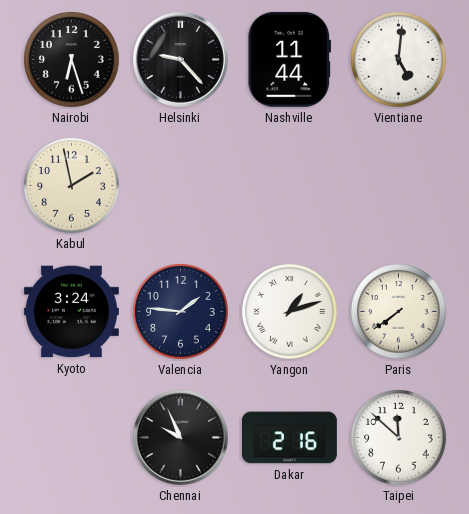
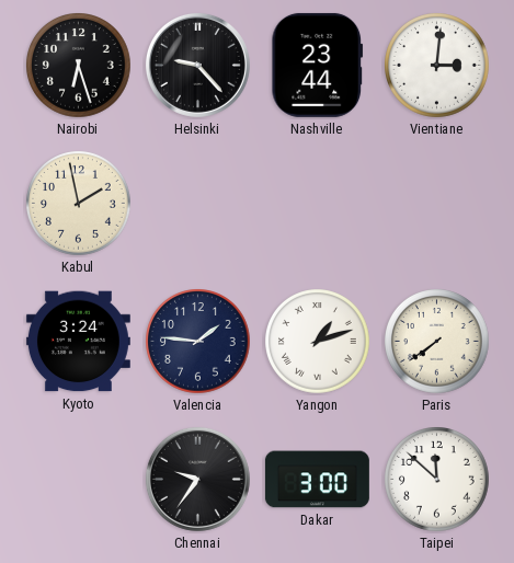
Nashville: 11:44 -> 23:44
Vientiane: 5:01 -> 3:01
Chennai: 9:56 -> 9:36
Dakar: 2:16 -> 3:00
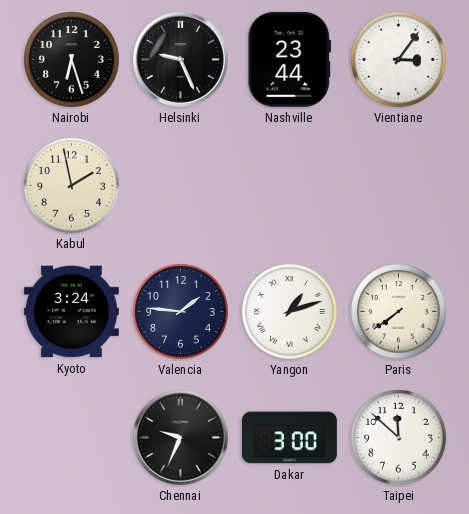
Helsinki: 9:23 -> 9:26
Vientiane: 3:01 -> 3:06
Chennai: 9:36 -> 9:34
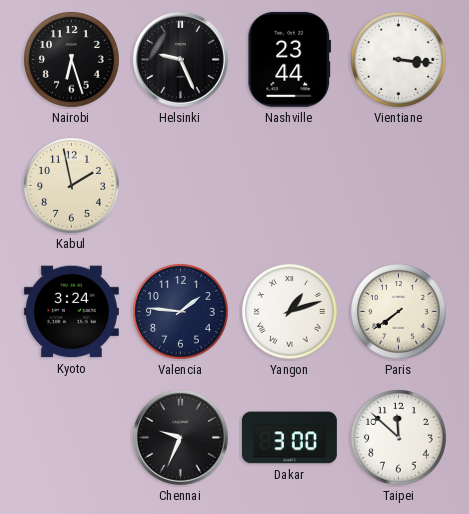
Vientiane: 3:06 -> 3:16
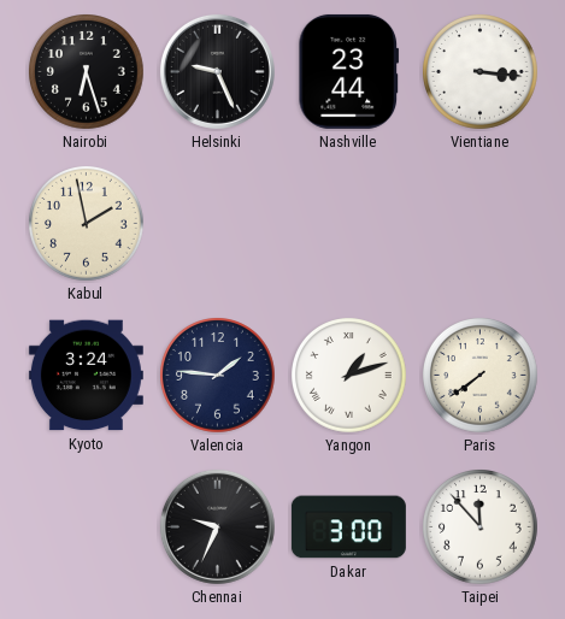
Taipei: 11:52 -> 11:53
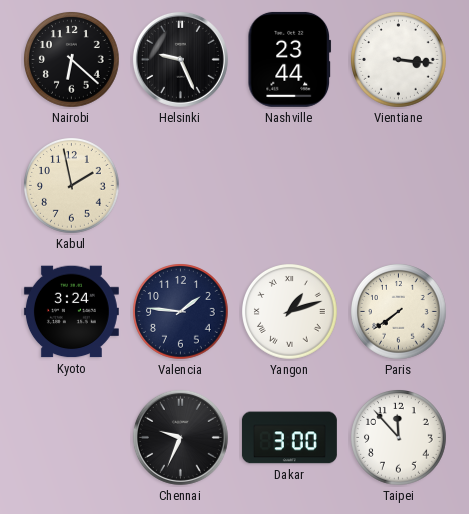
Nairobi: 6:27 -> 6:22
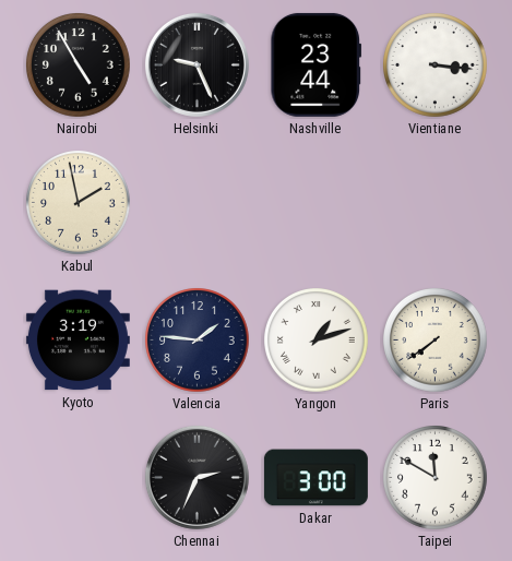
Nairobi: 6:22 -> 4:55
Kyoto: 3:24 -> 3:19
Chennai: 9:34 -> 2:34
Taipei: 11:53 -> 11:50
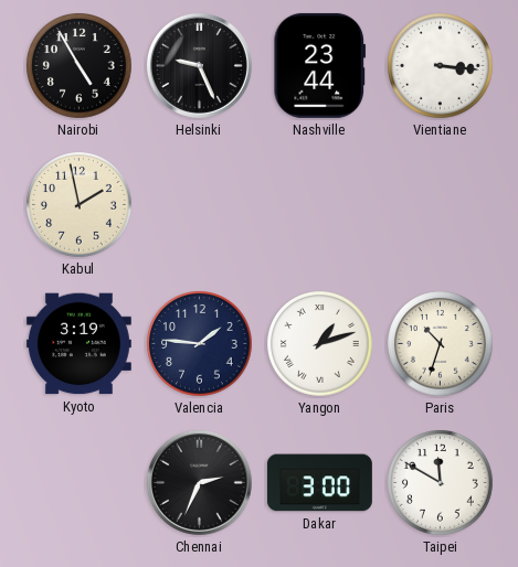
Paris: 7:39 -> 10:33
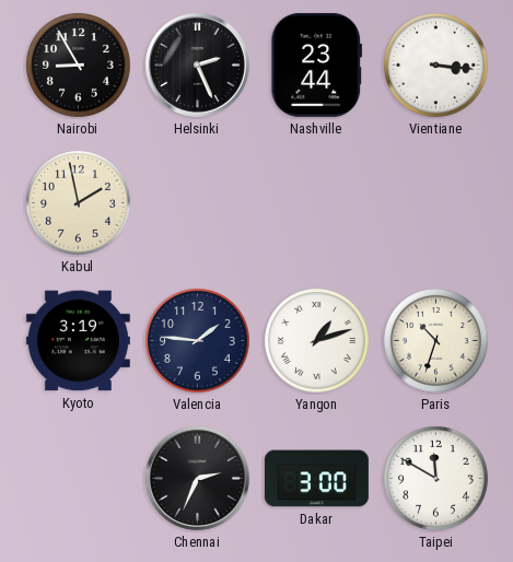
Nairobi: 4:55 -> 8:55
Helsinki: 9:26 -> 2:26
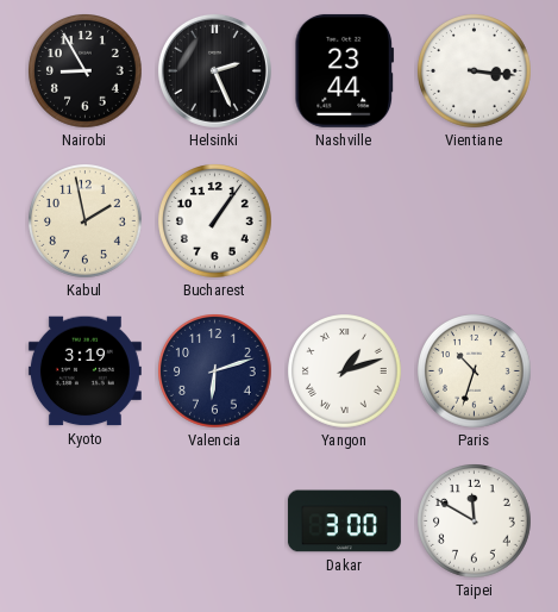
Bucharest: none -> 1:06
Valencia: 1:46 -> 6:12
Chennai: 2:34 -> none
